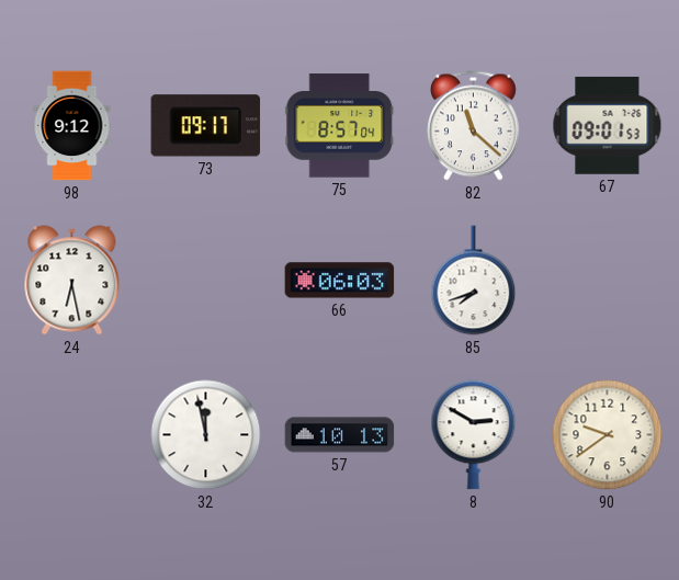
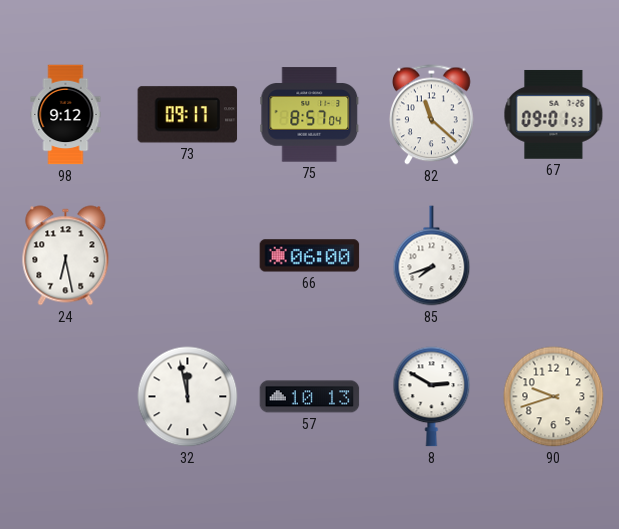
66: 06:03 -> 06:00
90: 9:39 -> 9:42
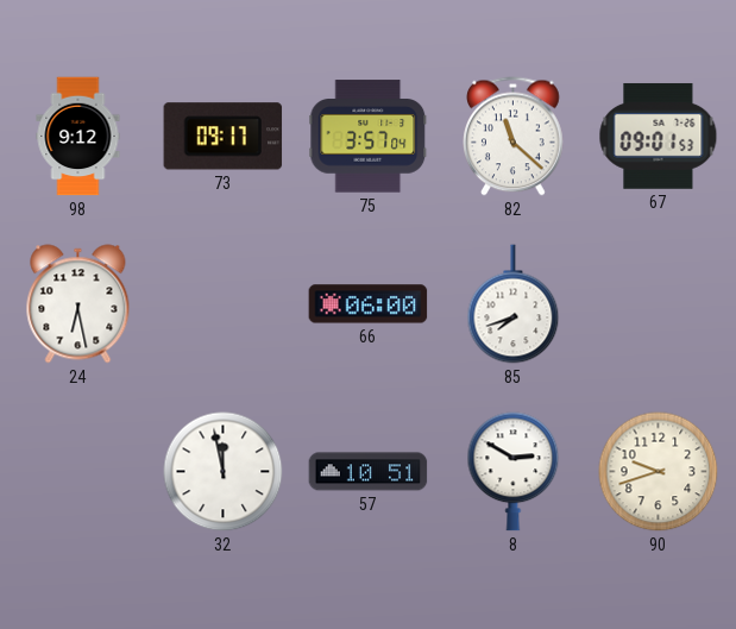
75: 8:57 -> 3:57
57: 10:13 -> 10:51
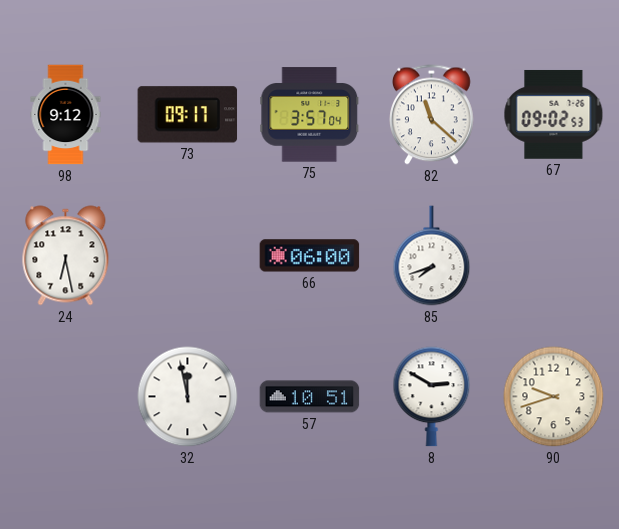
67: 09:01 -> 09:02
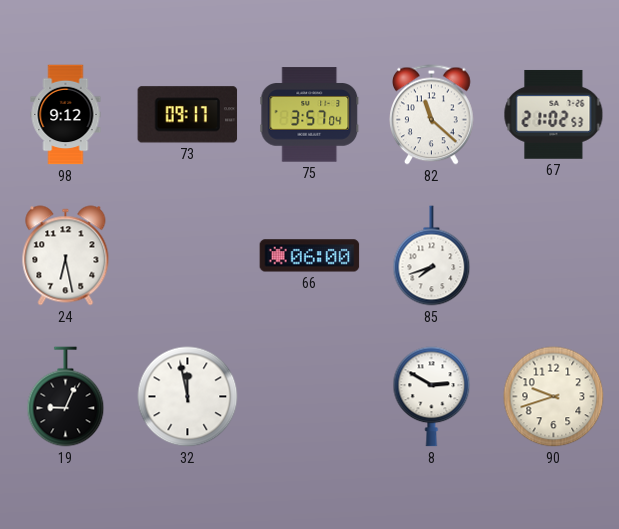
67: 09:02 -> 21:02
19: none -> 9:04
57: 10:51 -> none
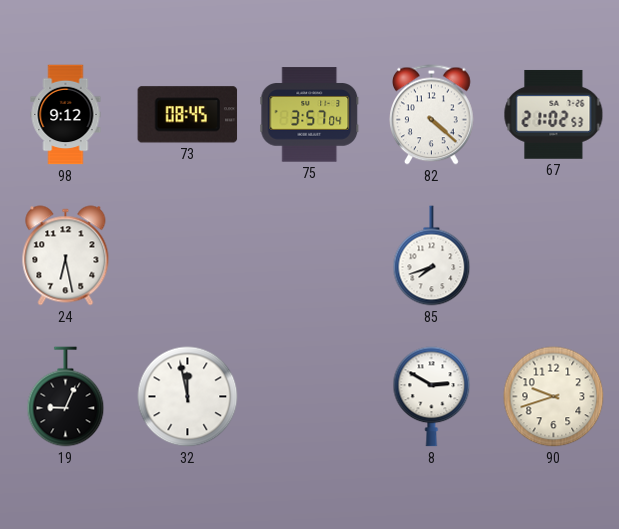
73: 09:17 -> 08:45
82: 11:22 -> 4:22
66: 06:00 -> none
